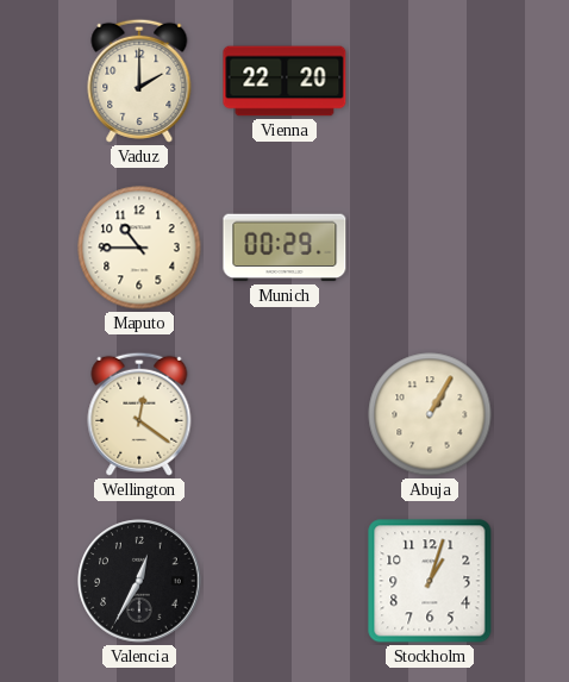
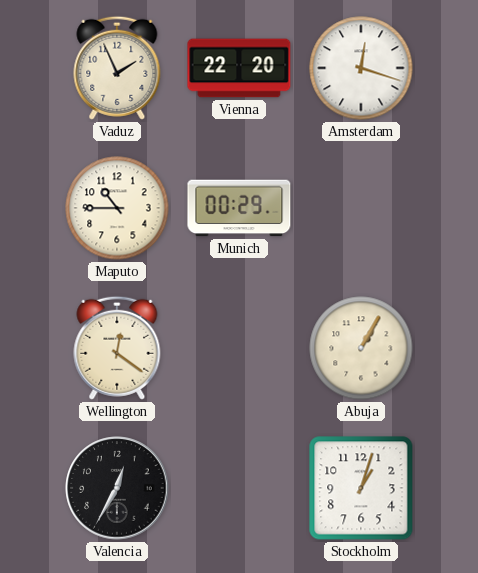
Vaduz: 2:00 -> 1:56
Amsterdam: none -> 12:18
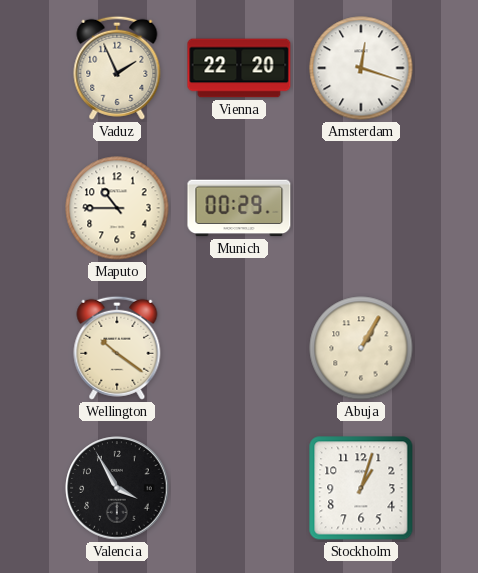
Wellington: 12:21 -> 10:21
Valencia: 12:35 -> 3:55
